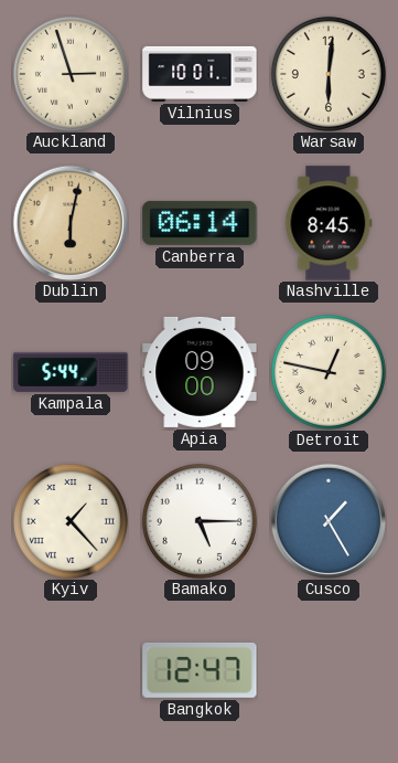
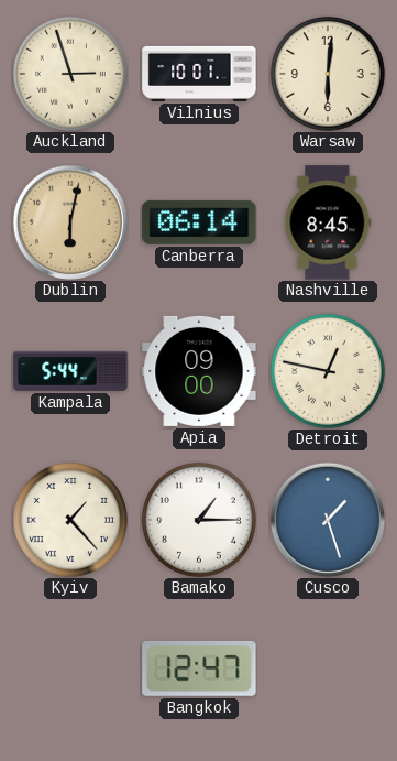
Bamako: 5:15 -> 1:15
Cusco: 1:25 -> 1:27
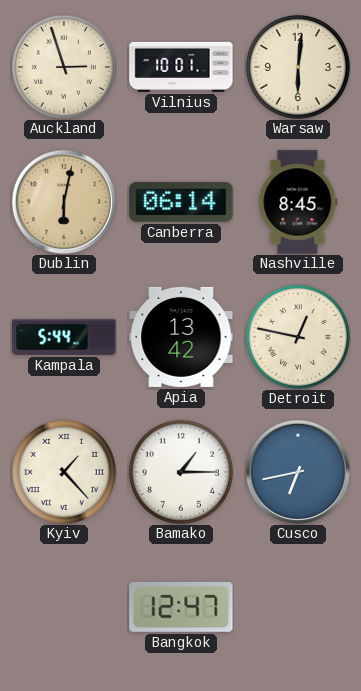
Apia: 09:00 -> 13:42
Cusco: 1:27 -> 6:43
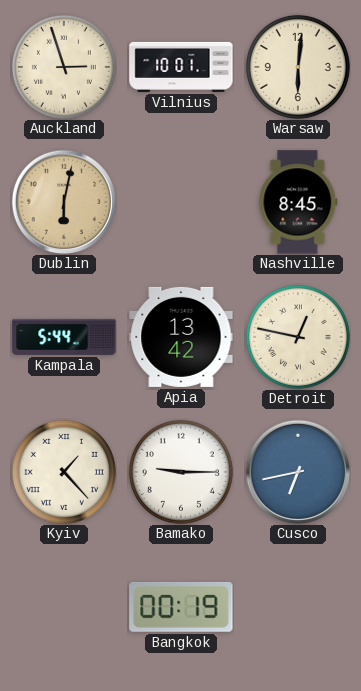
Canberra: 06:14 -> none
Bamako: 1:15 -> 9:15
Bangkok: 12:47 -> 00:19
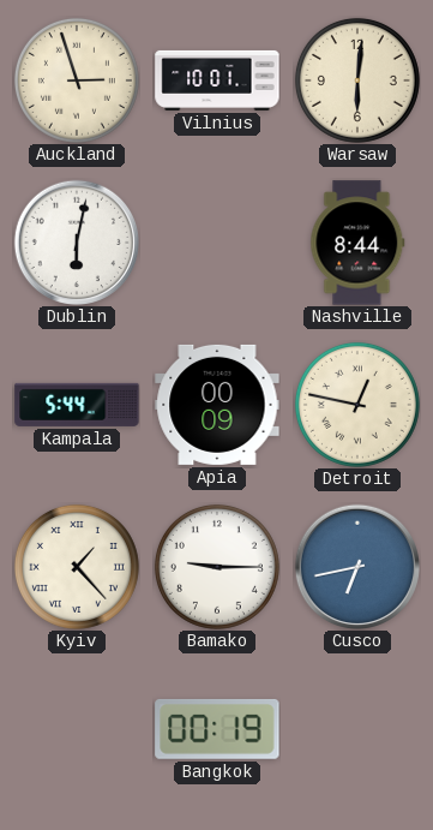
Dublin dial: champagne -> white
Nashville: 8:45 -> 8:44
Apia: 13:42 -> 00:09
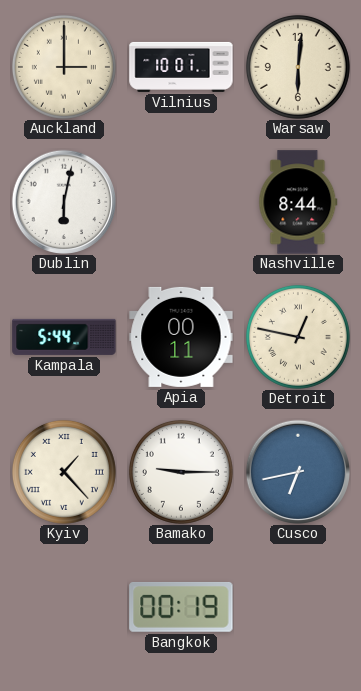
Auckland: 2:57 -> 3:00
Apia: 00:09 -> 00:11
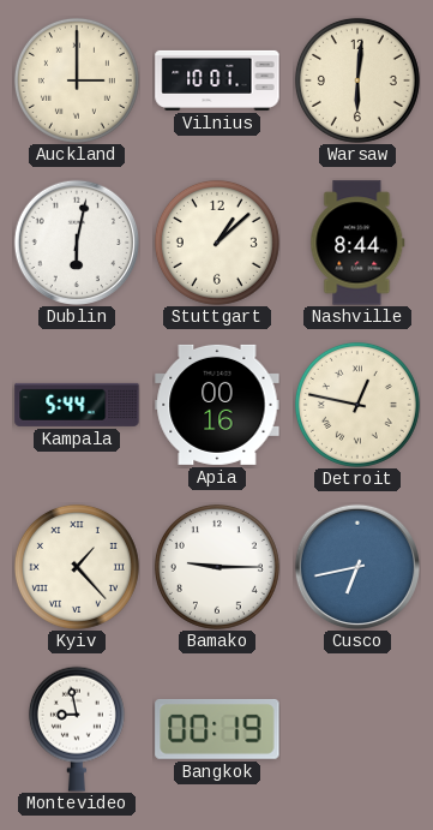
Stuttgart: none -> 1:08
Apia: 00:11 -> 00:16
Montevideo: none -> 8:58
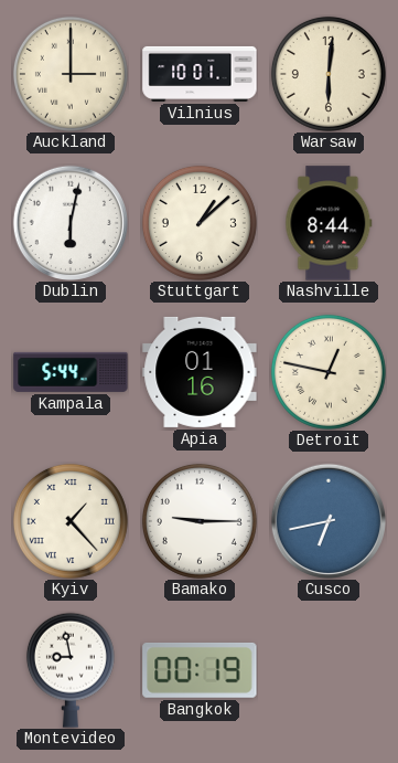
Apia: 00:16 -> 01:16
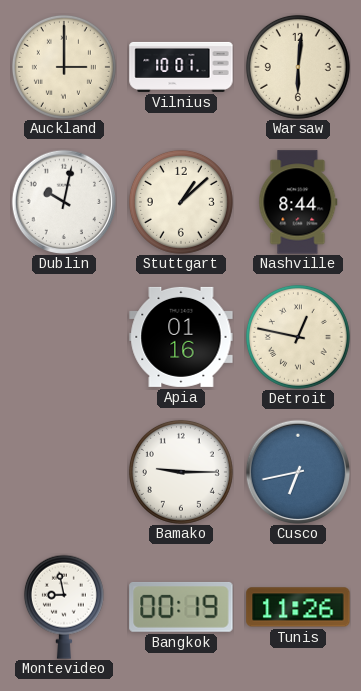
Dublin: 6:02 -> 10:02
Kampala: 5:44 -> none
Kyiv: 1:23 -> none
Tunis: none -> 11:26
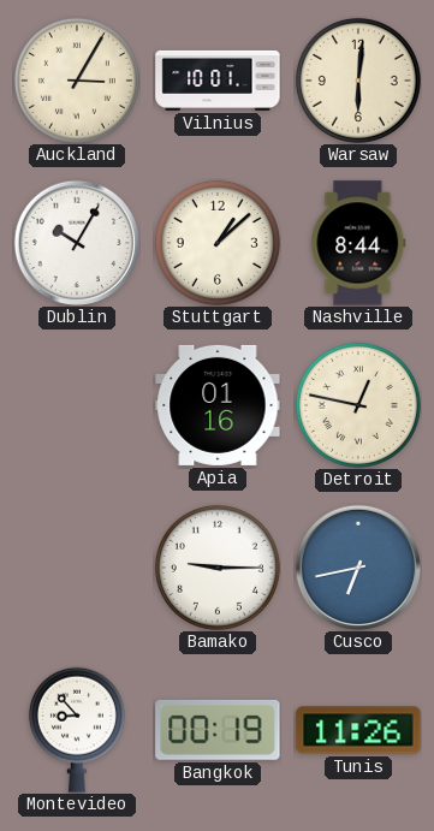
Auckland: 3:00 -> 3:05
Dublin: 10:02 -> 10:05
Montevideo: 8:58 -> 8:53
